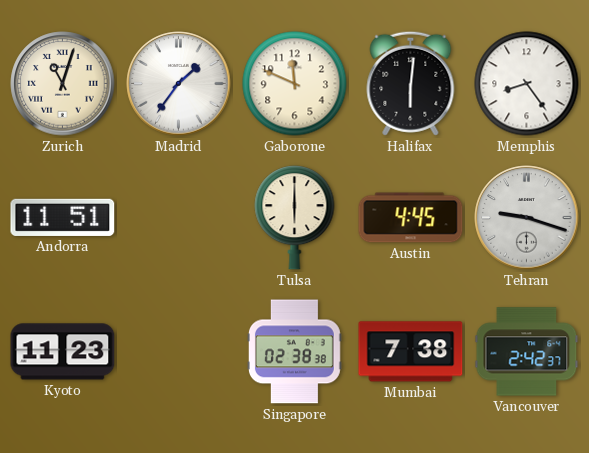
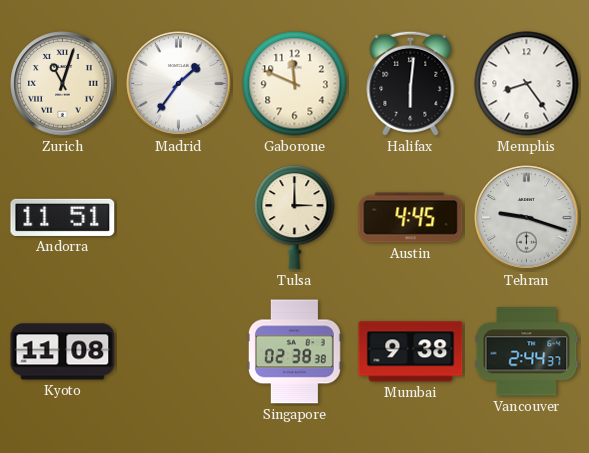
Tulsa: 6:00 -> 3:00
Kyoto: 11:23 -> 11:08
Mumbai: 7:38 -> 9:38
Vancouver: 2:42 -> 2:44
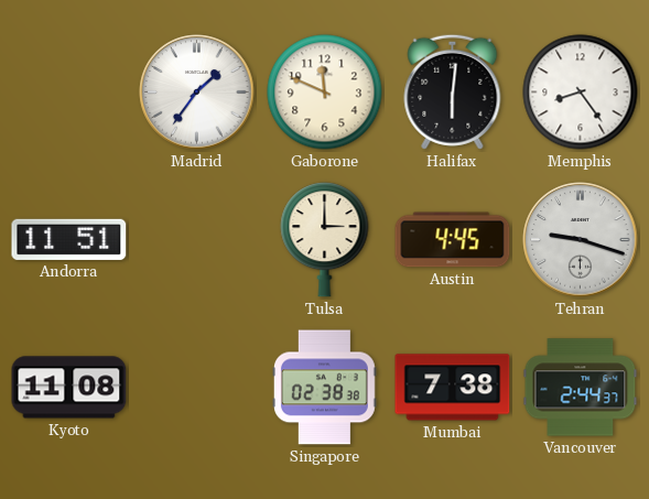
Zurich: 11:03 -> none
Mumbai: 9:38 -> 7:38
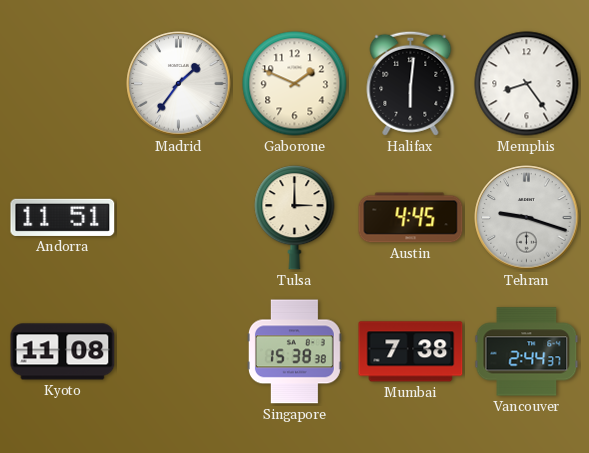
Gaborone: 11:49 -> 1:49
Singapore: 02:38 -> 15:38
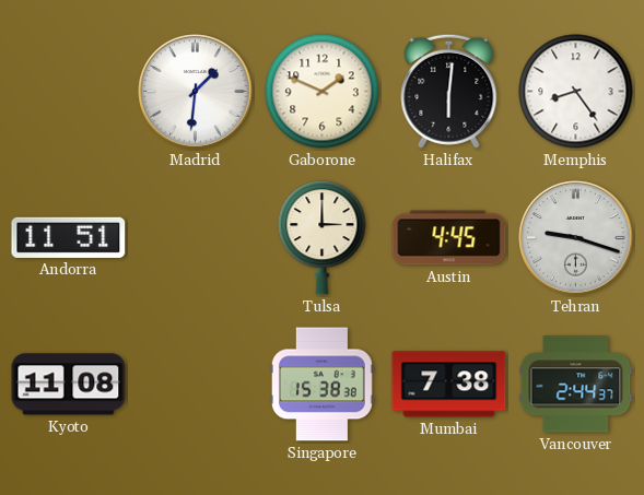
Madrid: 1:36 -> 1:31
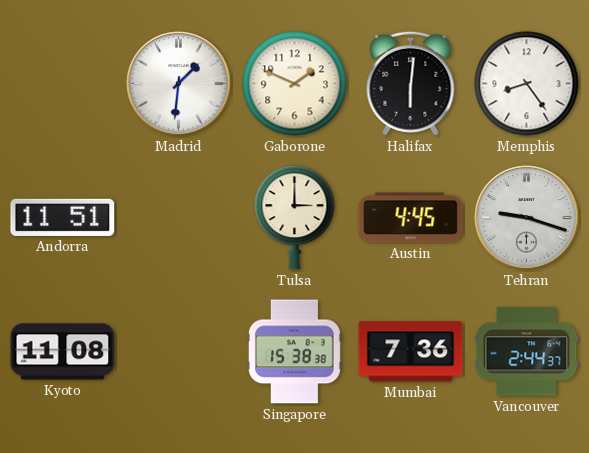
Mumbai: 7:38 -> 7:36
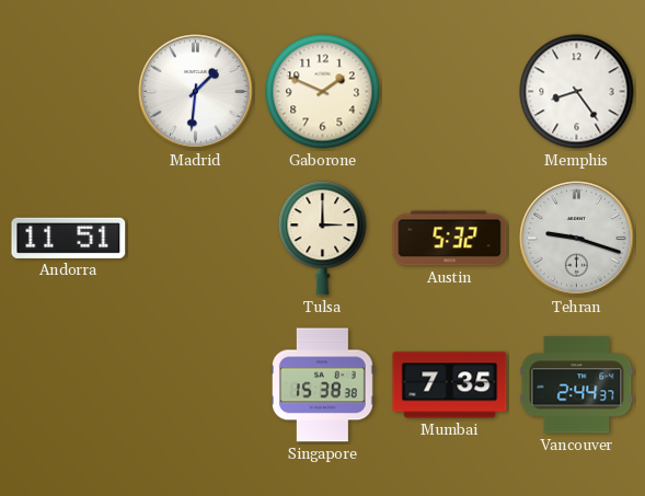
Halifax: 6:01 -> none
Austin: 4:45 -> 5:32
Kyoto: 11:08 -> none
Mumbai: 7:36 -> 7:35
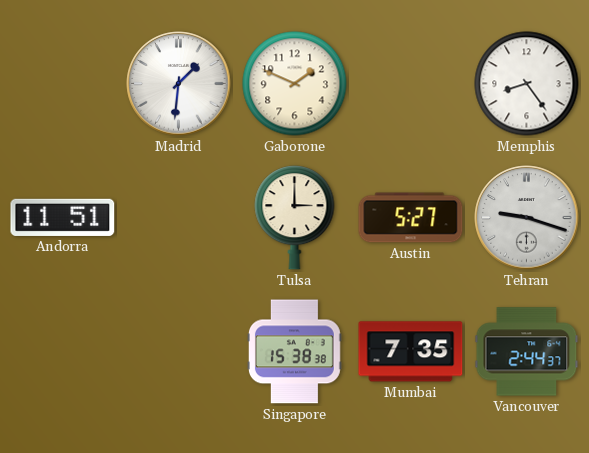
Austin: 5:32 -> 5:27
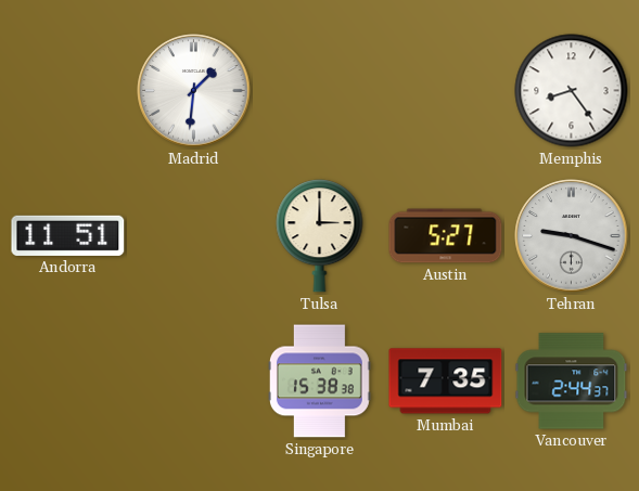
Gaborone: 1:49 -> none
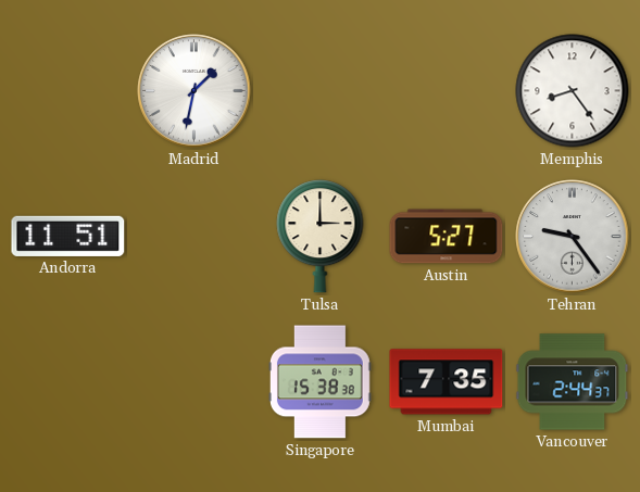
Madrid: 1:31 -> 1:32
Tehran: 9:18 -> 9:24
